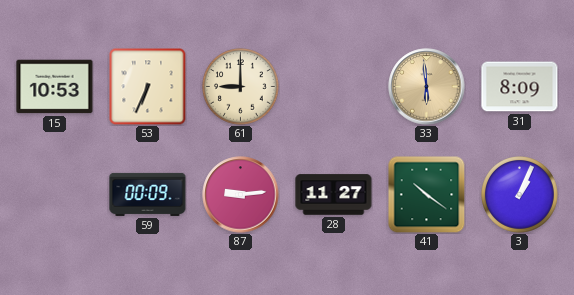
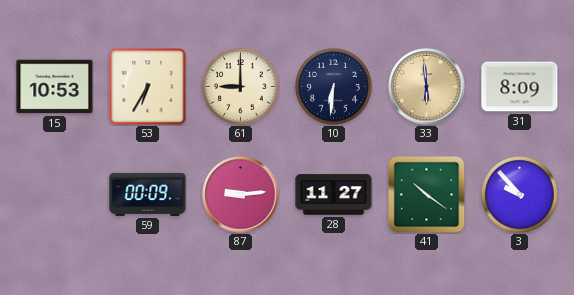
53: 6:34 -> 6:35
10: none -> 6:31
3: 1:04 -> 9:53
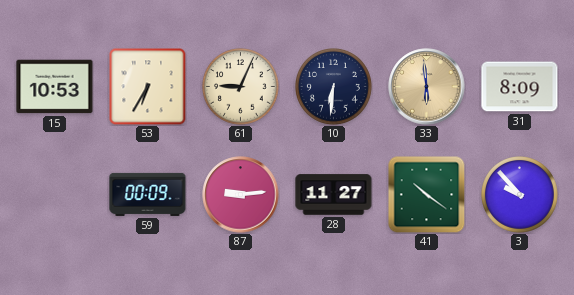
61: 9:00 -> 9:04
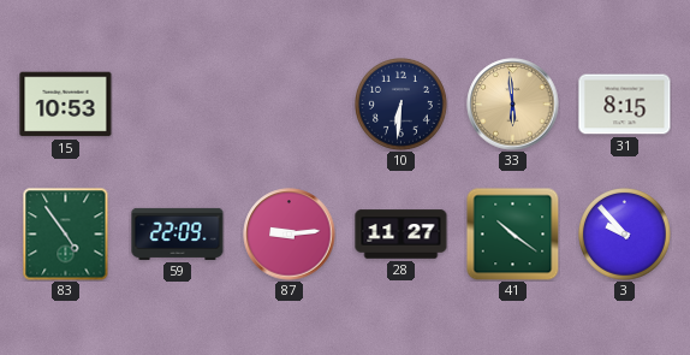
53: 6:35 -> none
61: 9:04 -> none
31: 8:09 -> 8:15
83: none -> 4:54
59: 00:09 -> 22:09
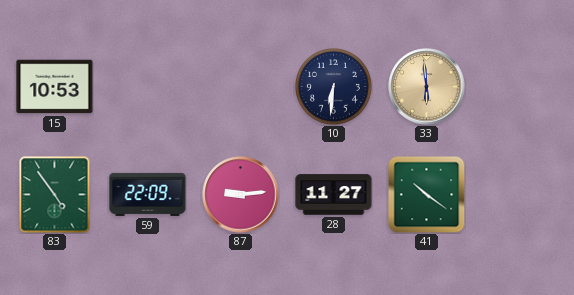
31: 8:15 -> none
3: 9:53 -> none
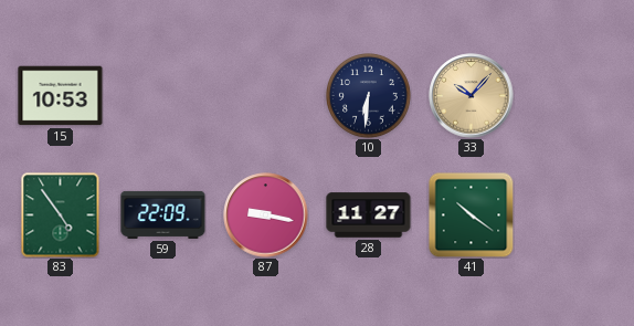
33: 5:59 -> 10:07
87: 9:14 -> 9:17
